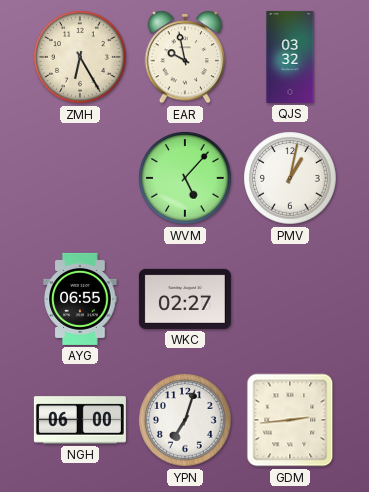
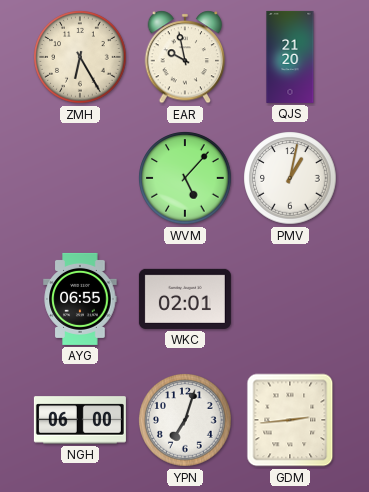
QJS: 03:32 -> 21:20
WKC: 02:27 -> 02:01
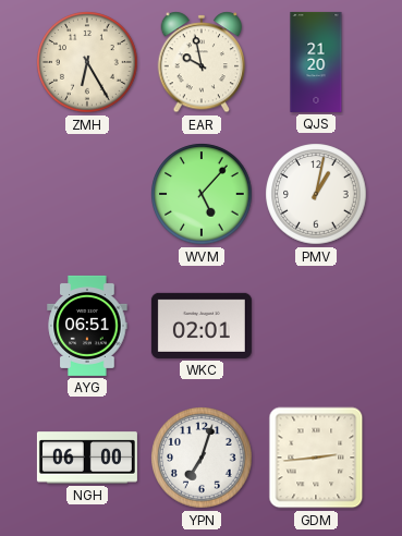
AYG: 06:55 -> 06:51
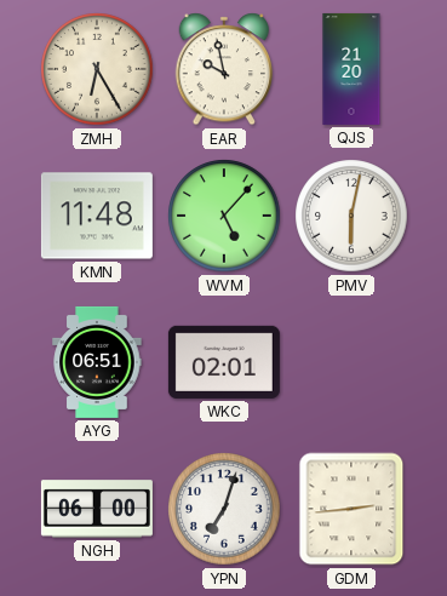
KMN: none -> 11:48
PMV: 1:02 -> 6:02
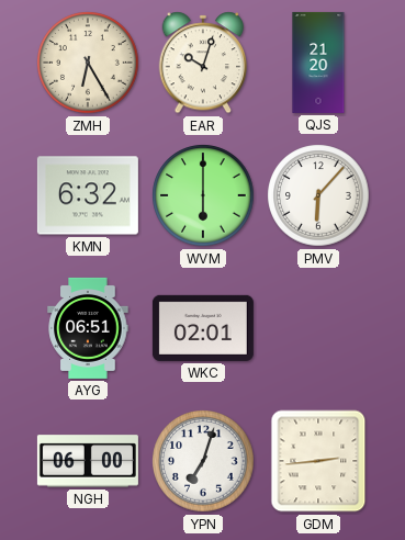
EAR: 9:58 -> 10:03
KMN: 11:48 -> 6:32
WVM: 5:07 -> 6:00
PMV: 6:02 -> 6:07
